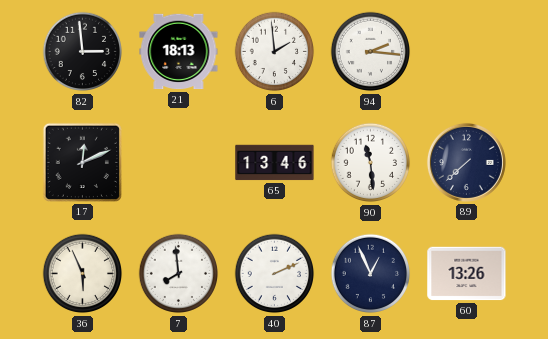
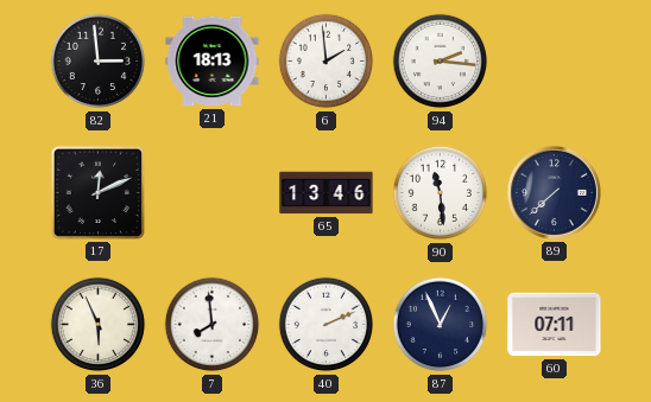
60: 13:26 -> 07:11
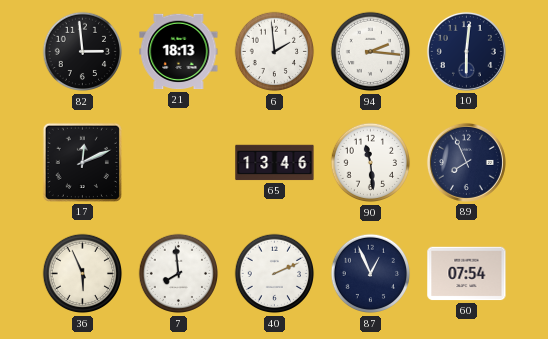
10: none -> 6:01
89: 7:38 -> 7:56
60: 07:11 -> 07:54
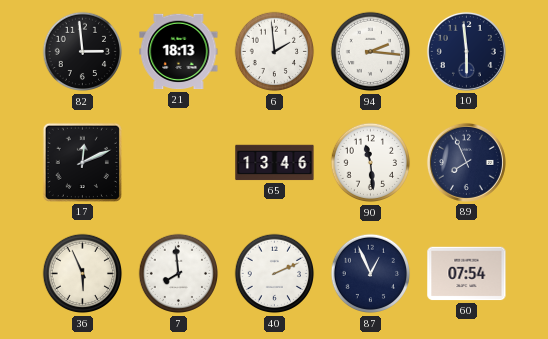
10: 6:01 -> 5:59
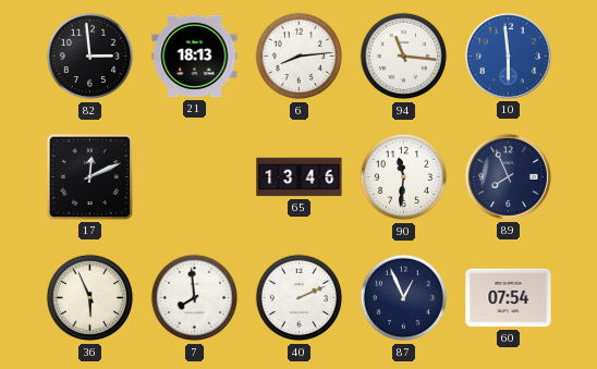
6: 1:59 -> 8:14
94: 2:16 -> 11:16
10 dial: navy -> blue
90: 11:29 -> 11:31
